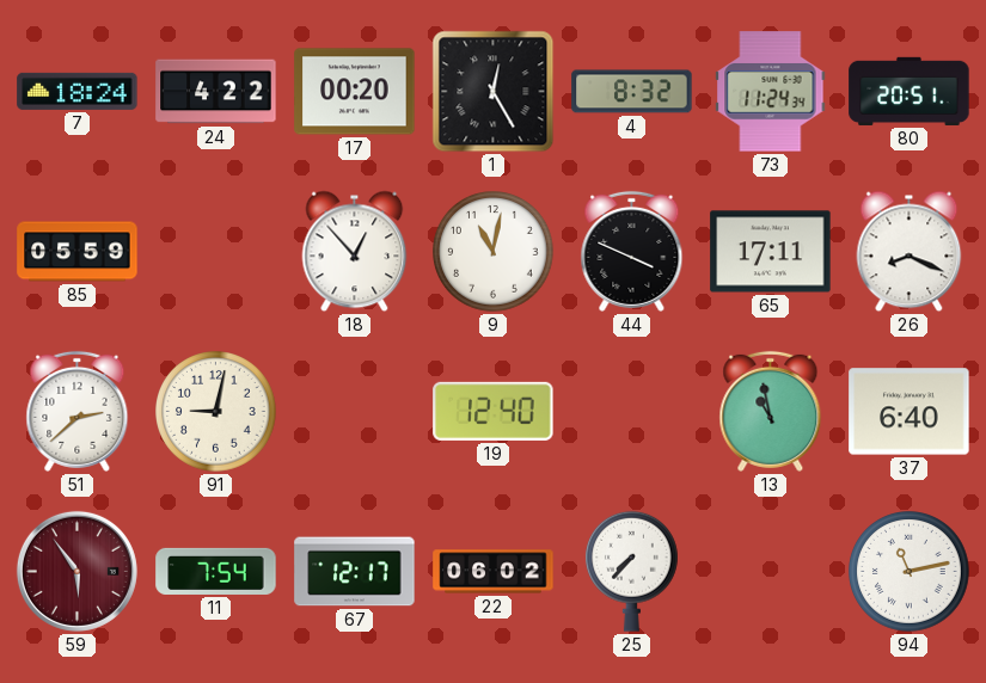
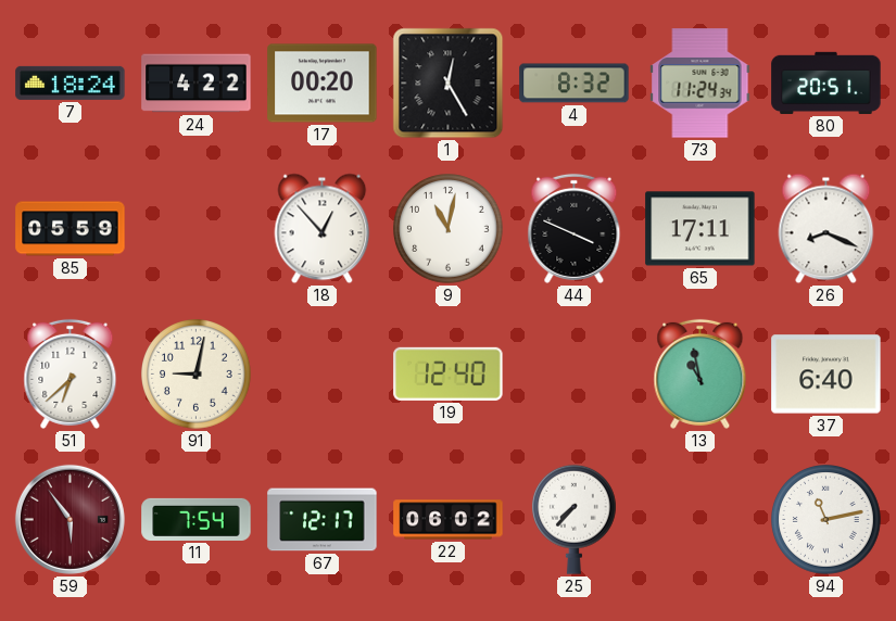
51: 2:38 -> 6:38
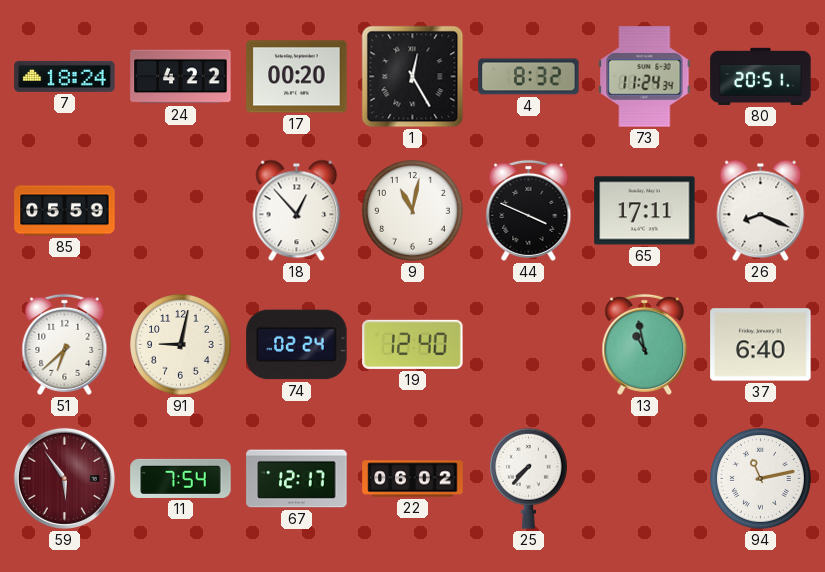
74: none -> 02:24
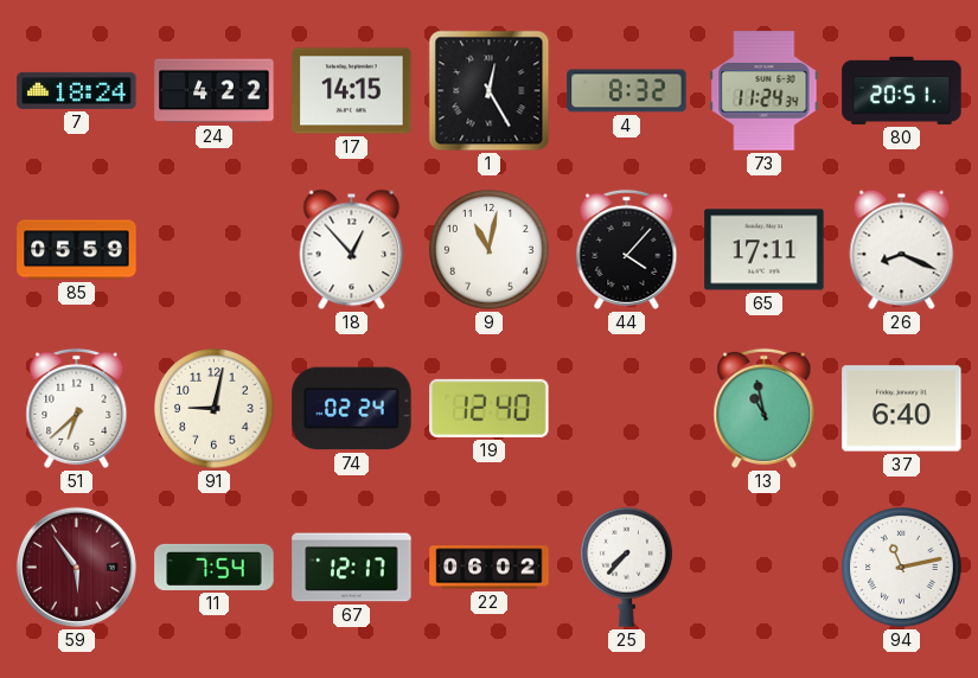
17: 00:20 -> 14:15
44: 3:49 -> 4:07
